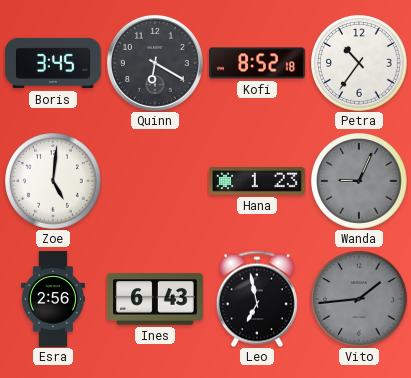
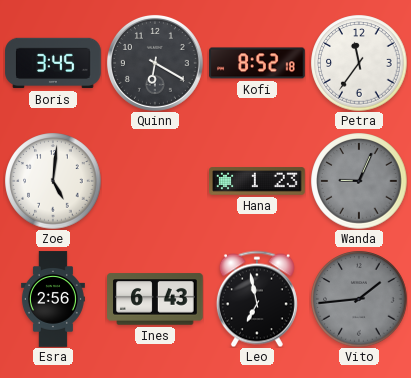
Petra: 10:36 -> 11:36
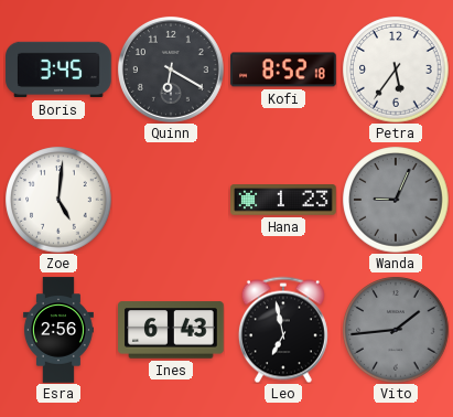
Petra: 11:36 -> 5:36
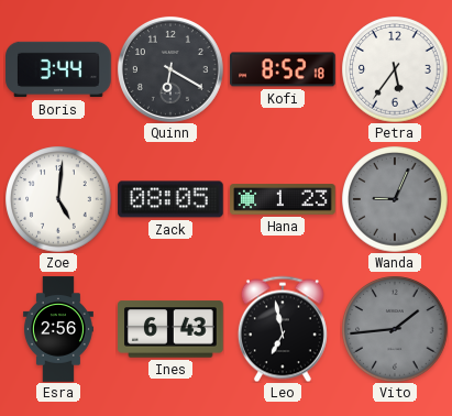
Boris: 3:45 -> 3:44
Zack: none -> 08:05
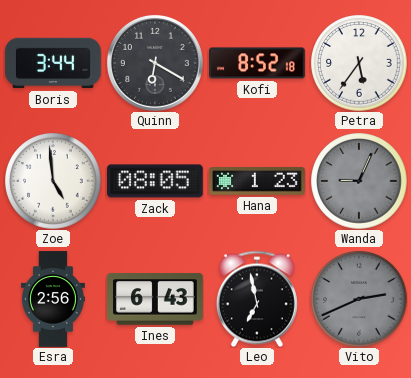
Zoe: 5:01 -> 4:59
Vito: 1:44 -> 2:41
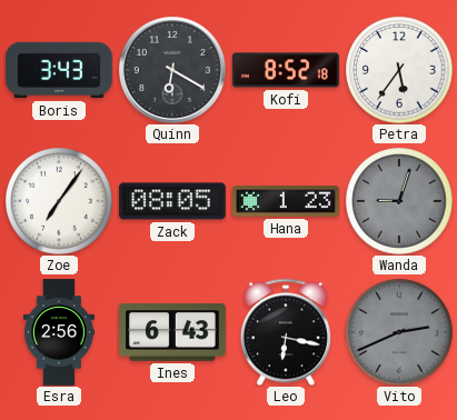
Boris: 3:44 -> 3:43
Zoe: 4:59 -> 7:06
Wanda: 9:04 -> 9:03
Leo: 6:58 -> 6:17
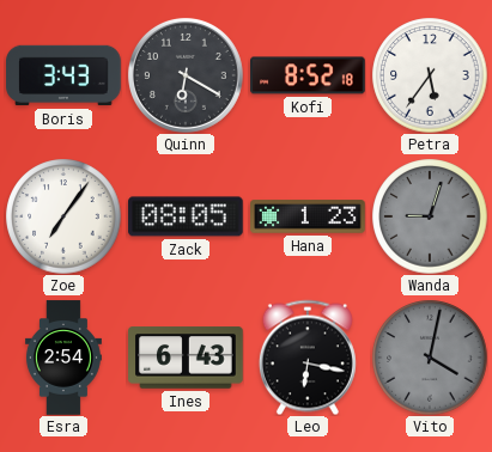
Esra: 2:56 -> 2:54
Vito: 2:41 -> 4:02
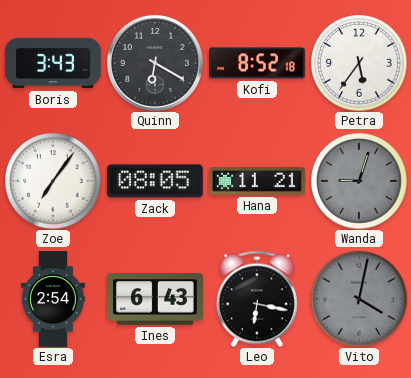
Hana: 1:23 -> 11:21
